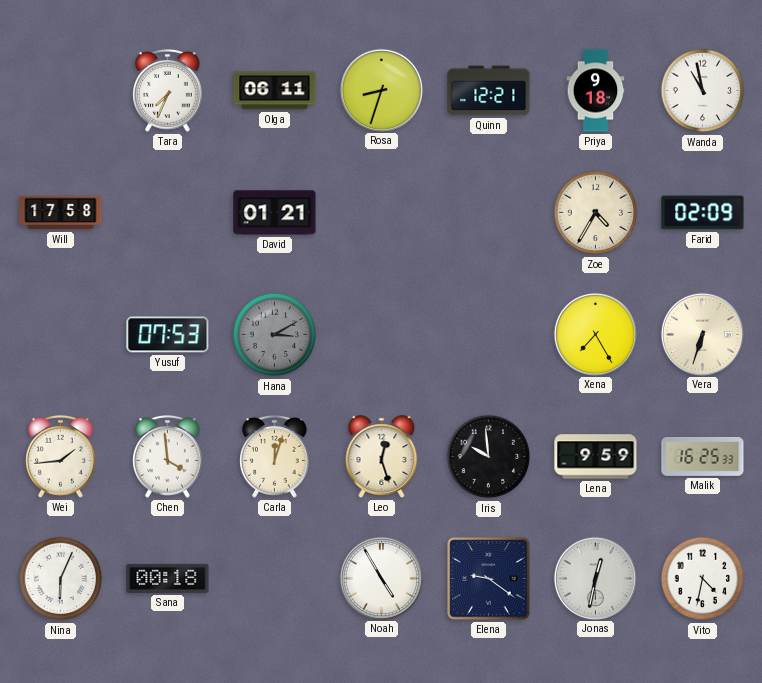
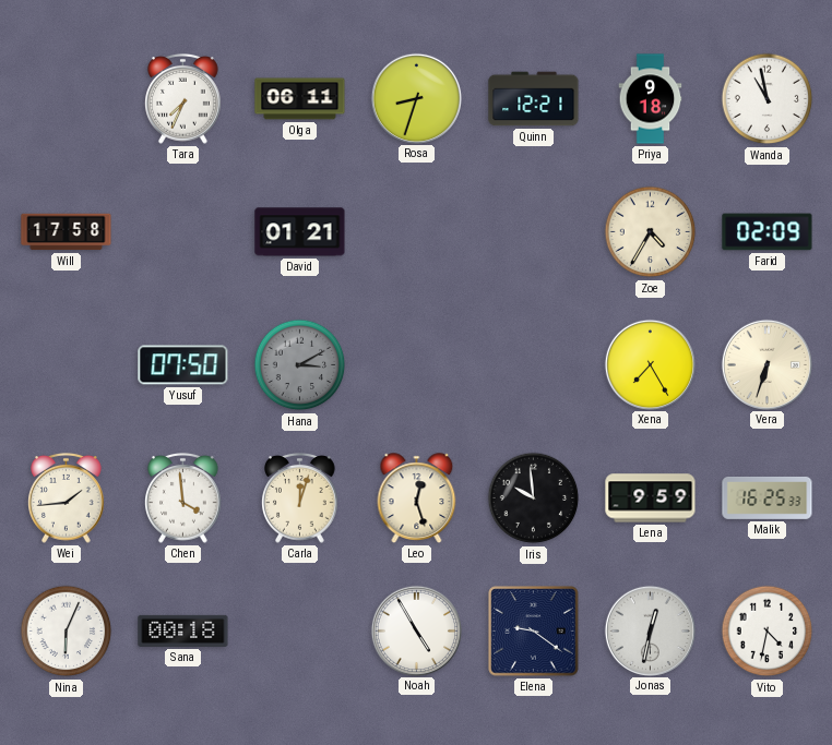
Yusuf: 07:53 -> 07:50
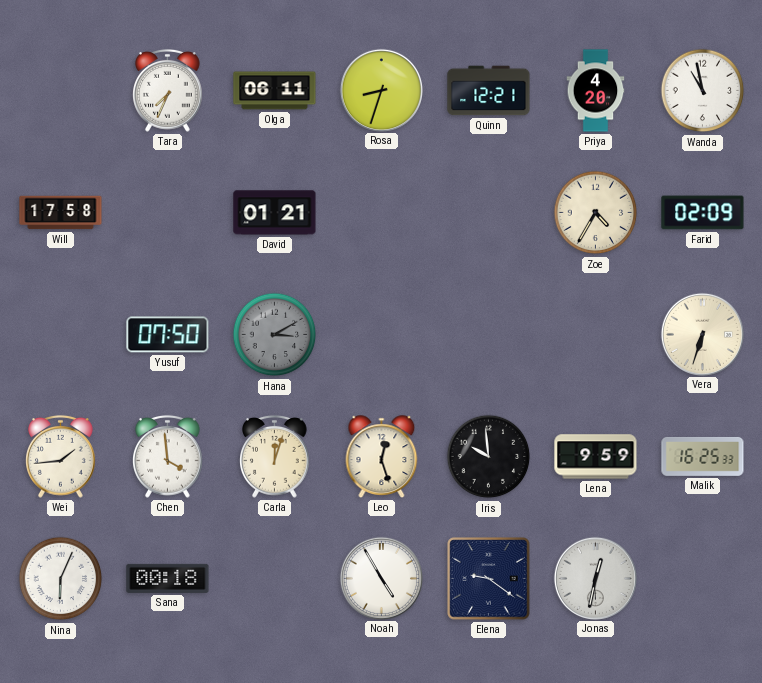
Priya: 9:18 -> 4:20
Xena: 7:25 -> none
Vito: 4:32 -> none
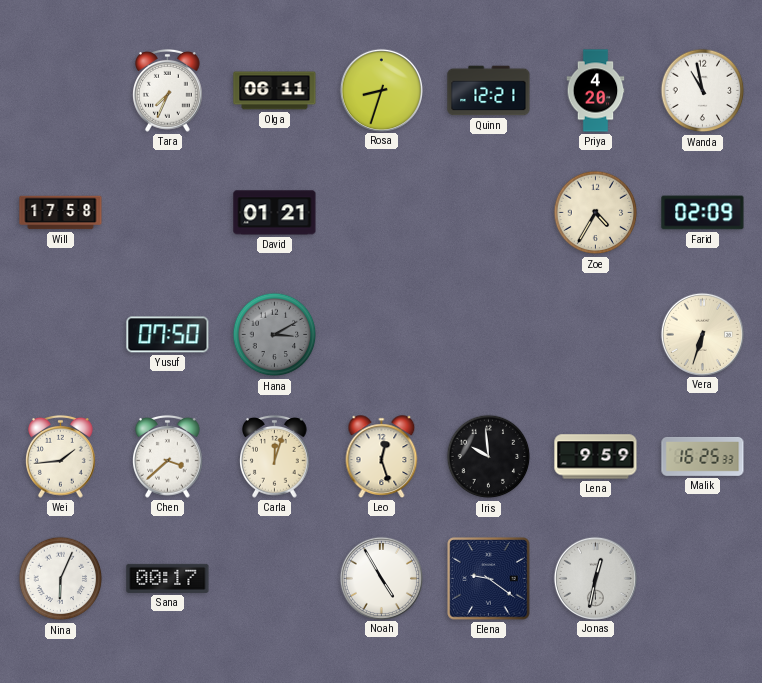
Chen: 3:59 -> 3:38
Sana: 00:18 -> 00:17
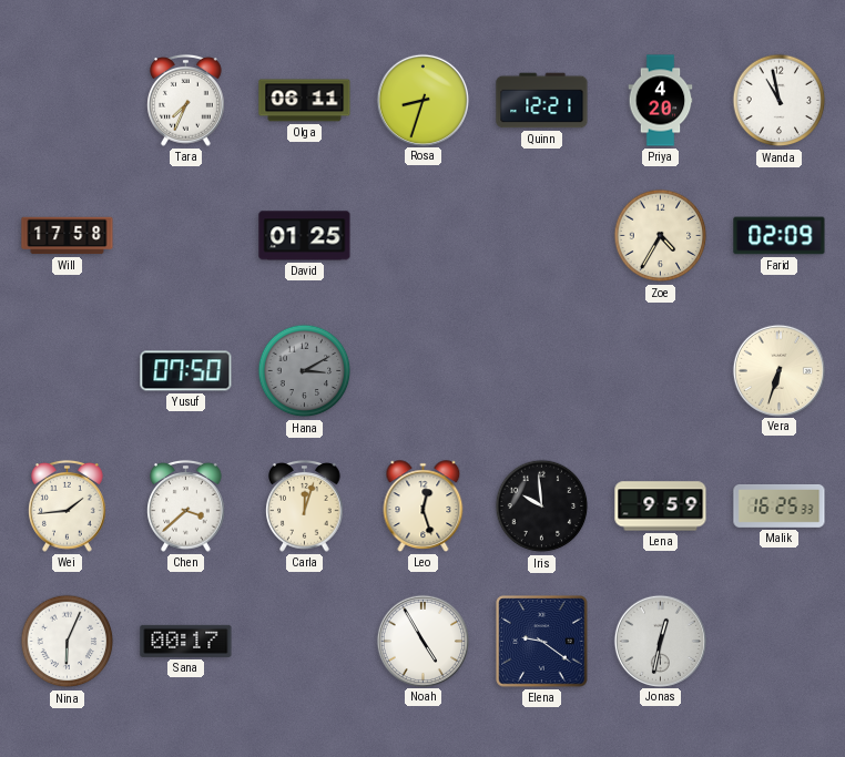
David: 01:21 -> 01:25
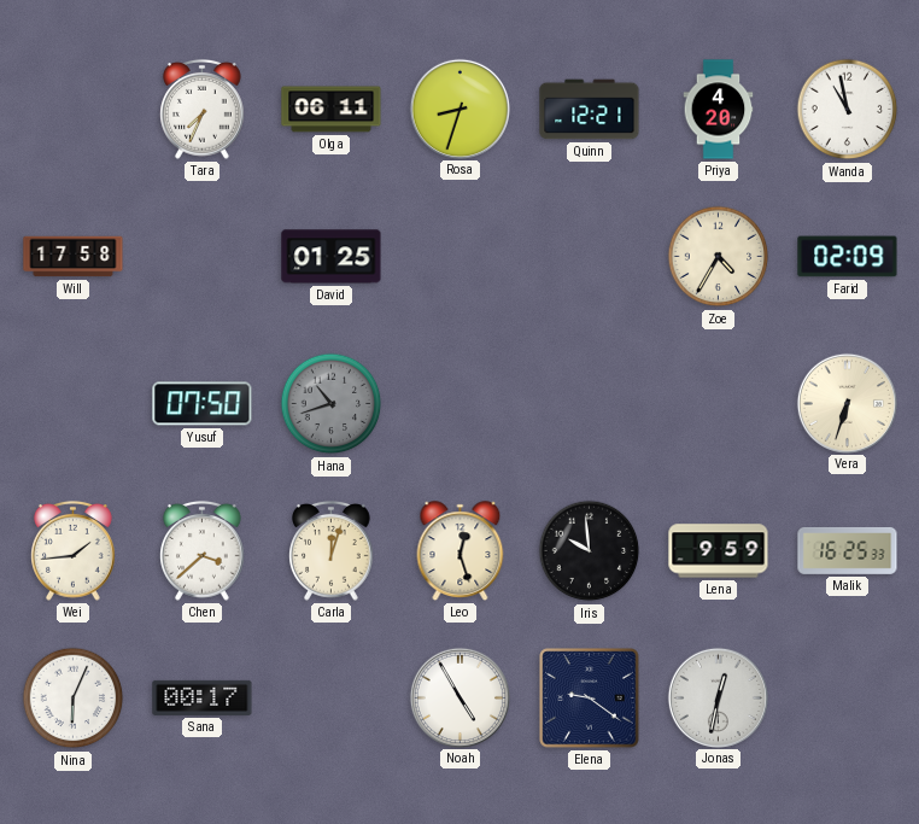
Hana: 3:10 -> 10:42
